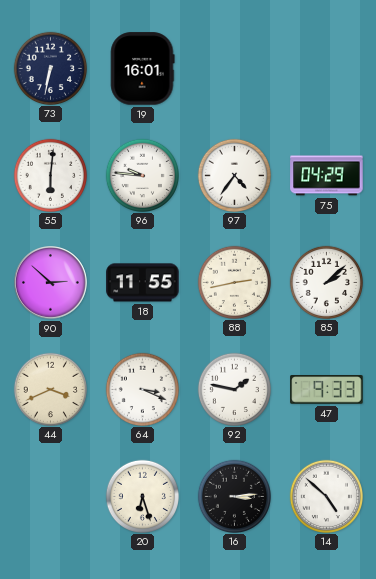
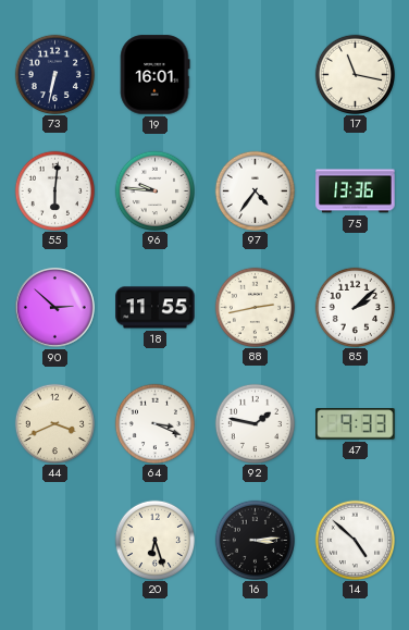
17: none -> 11:17
75: 04:29 -> 13:36
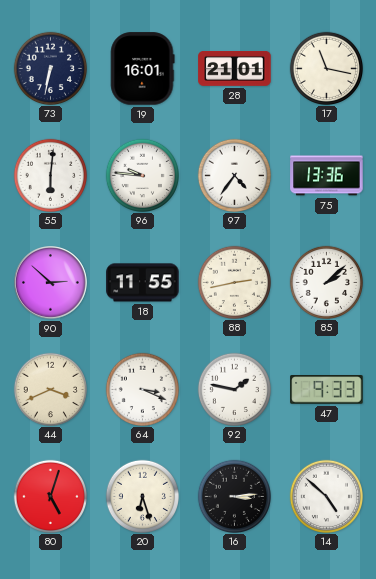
28: none -> 21:01
80: none -> 5:03
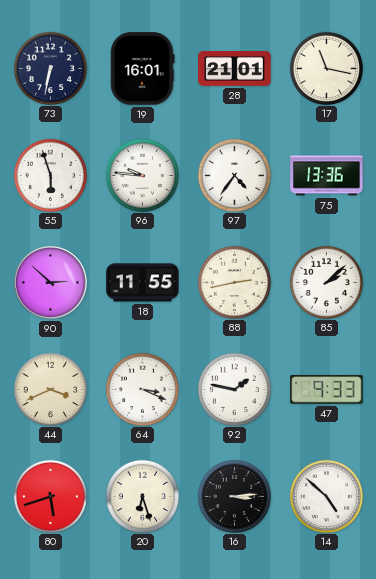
55: 6:01 -> 5:57
80: 5:03 -> 5:42
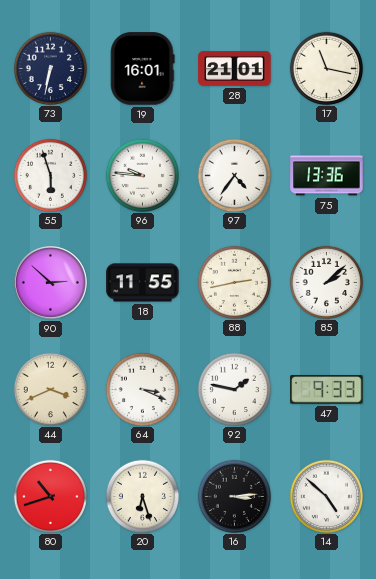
80: 5:42 -> 10:42
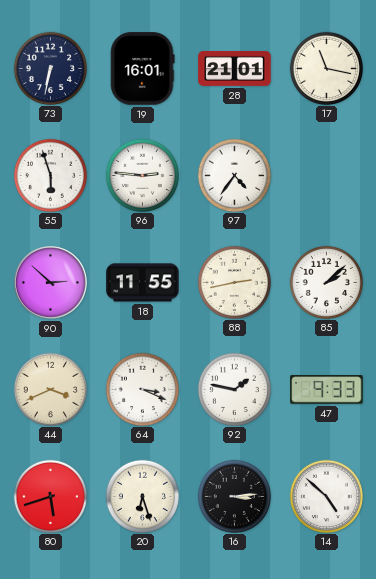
96: 9:46 -> 2:46
75: 13:36 -> none
80: 10:42 -> 5:42
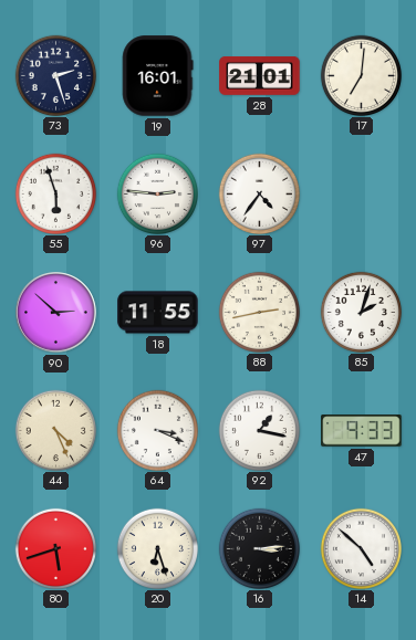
73: 6:32 -> 2:27
17: 11:17 -> 7:01
85: 2:08 -> 2:03
44: 3:41 -> 4:26
92: 1:47 -> 1:17
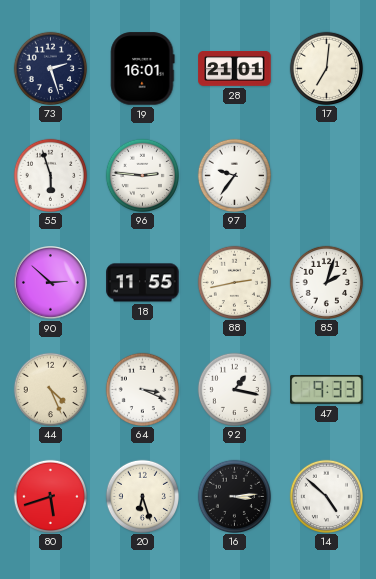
97: 4:36 -> 9:36
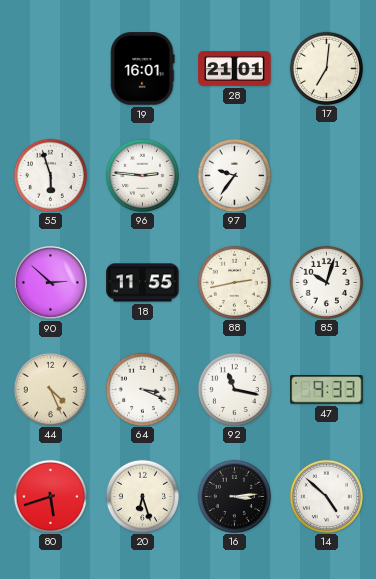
73: 2:27 -> none
85: 2:03 -> 10:03
92: 1:17 -> 11:17
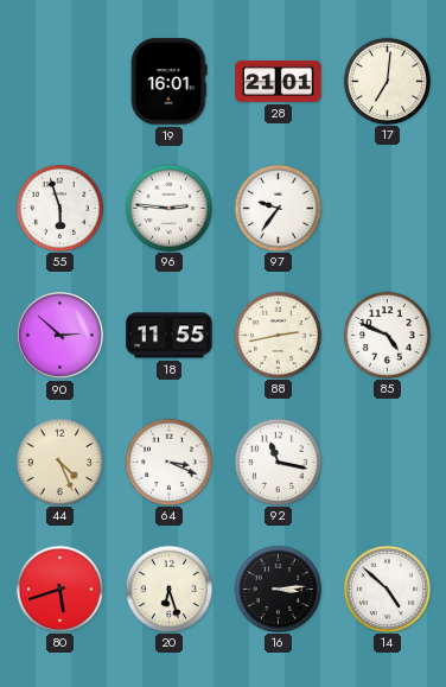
85: 10:03 -> 4:49
47: 9:33 -> none
